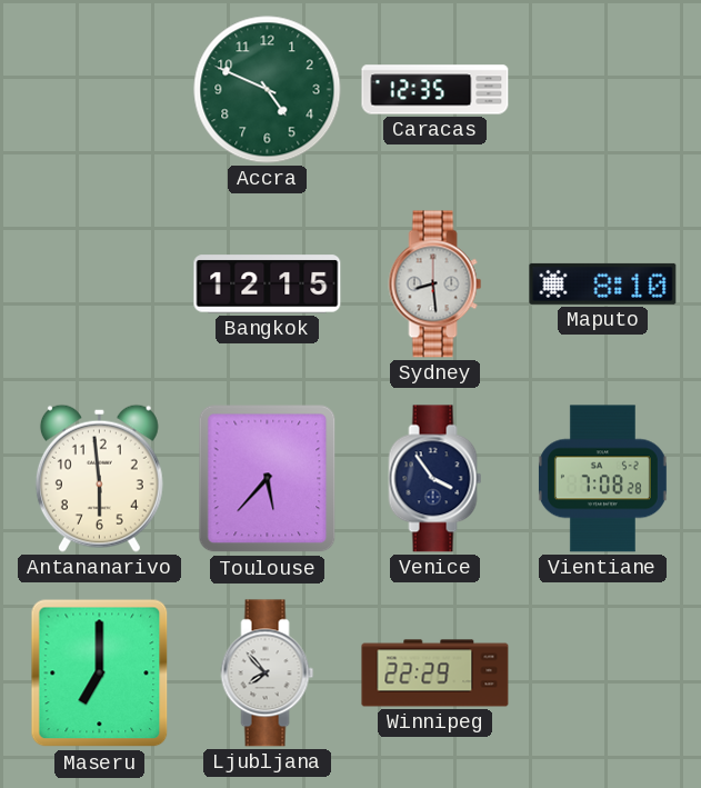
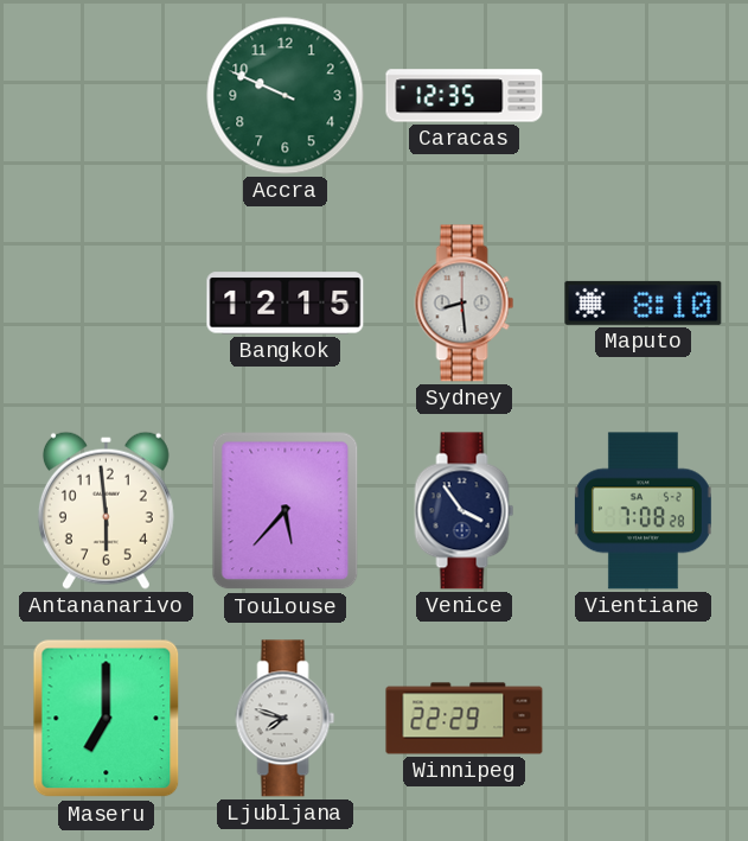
Accra: 4:49 -> 9:49
Ljubljana: 7:53 -> 7:48
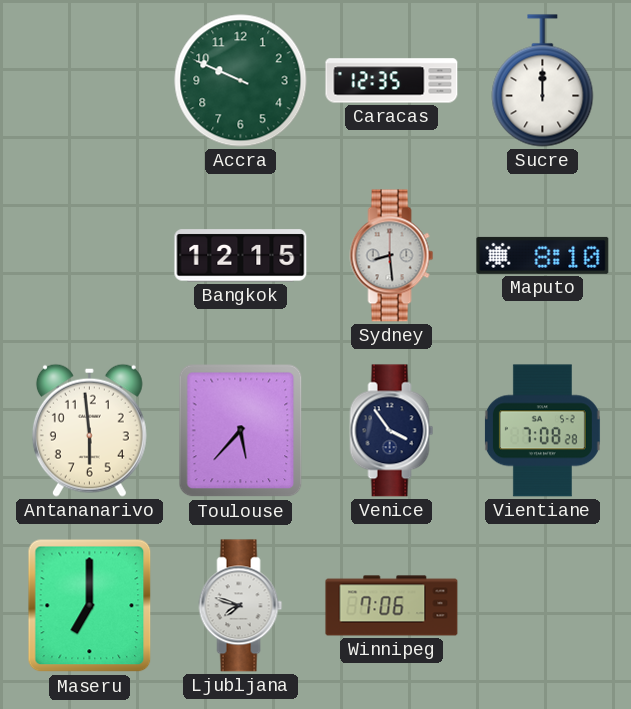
Sucre: none -> 12:00
Winnipeg: 22:29 -> 7:06
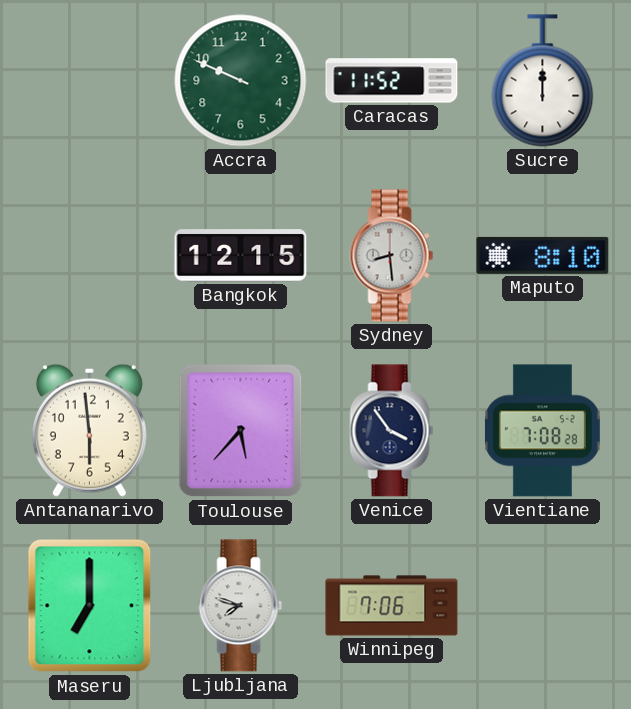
Caracas: 12:35 -> 11:52
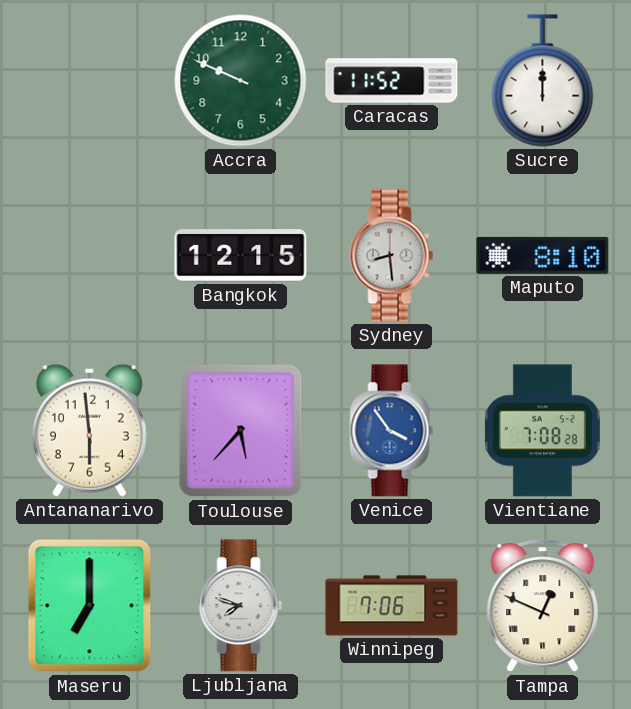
Venice dial: navy -> blue
Tampa: none -> 12:49
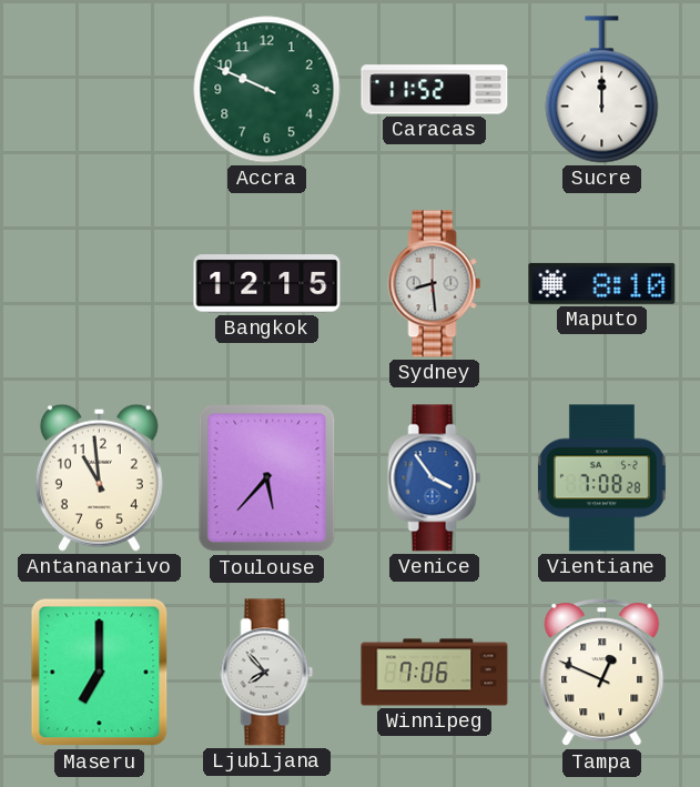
Antananarivo: 5:59 -> 10:59
Ljubljana: 7:48 -> 7:53
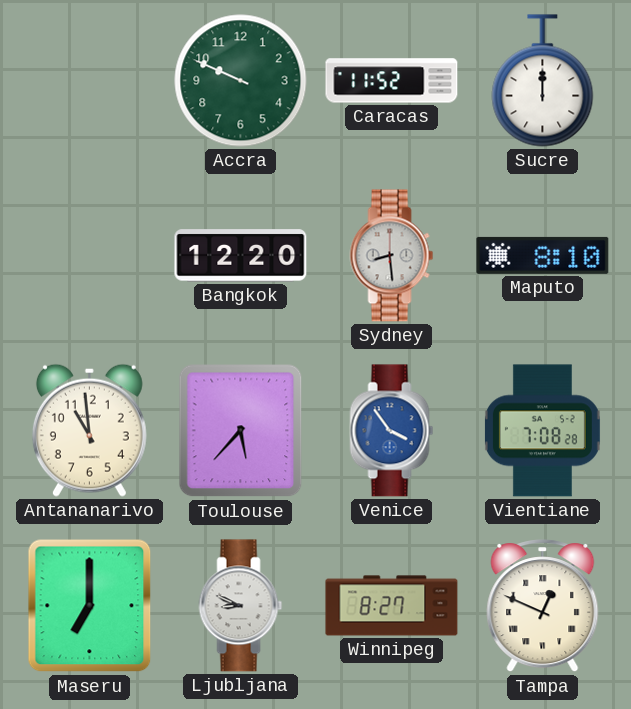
Bangkok: 12:15 -> 12:20
Ljubljana: 7:53 -> 8:49
Winnipeg: 7:06 -> 8:27
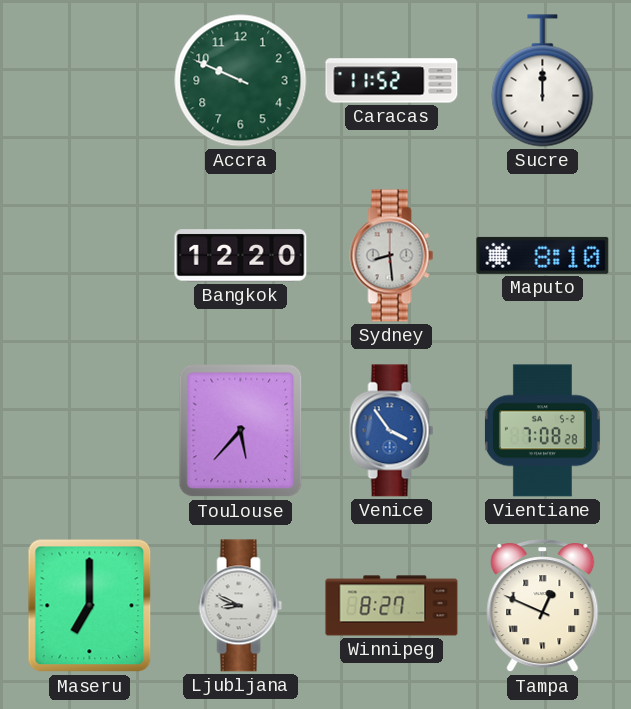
Antananarivo: 10:59 -> none
